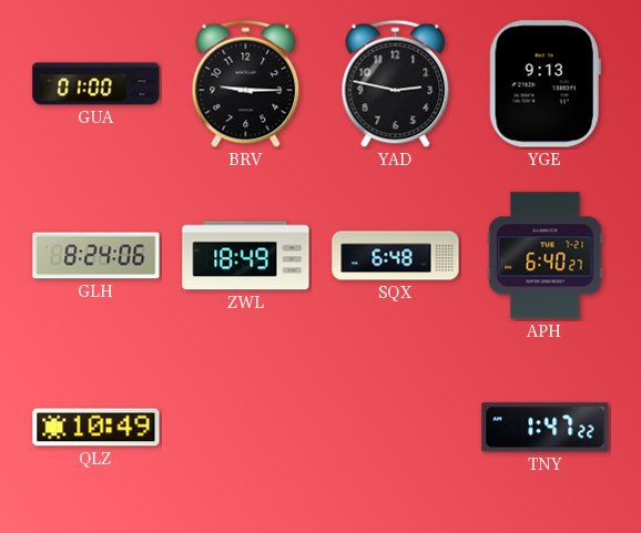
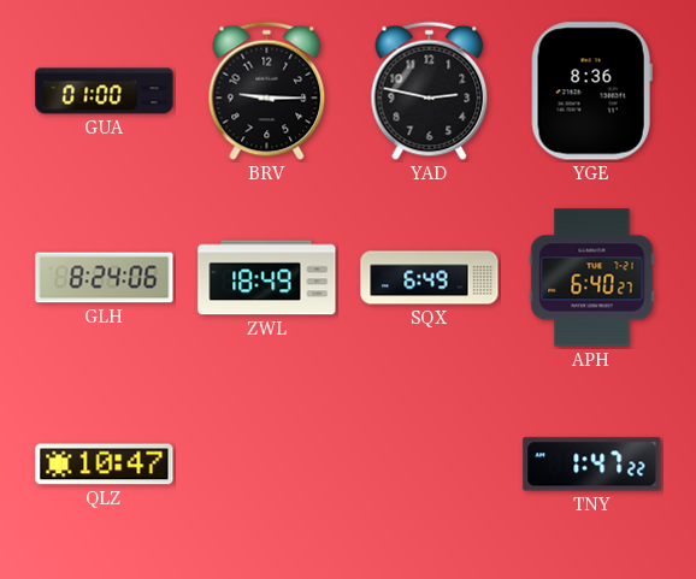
YGE: 9:13 -> 8:36
SQX: 6:48 -> 6:49
QLZ: 10:49 -> 10:47
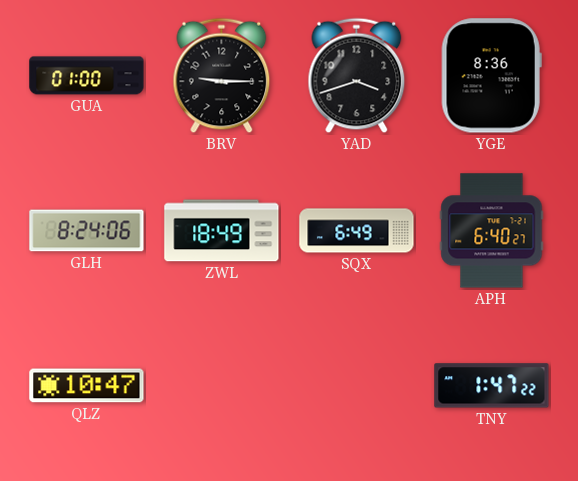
YAD: 2:47 -> 3:42
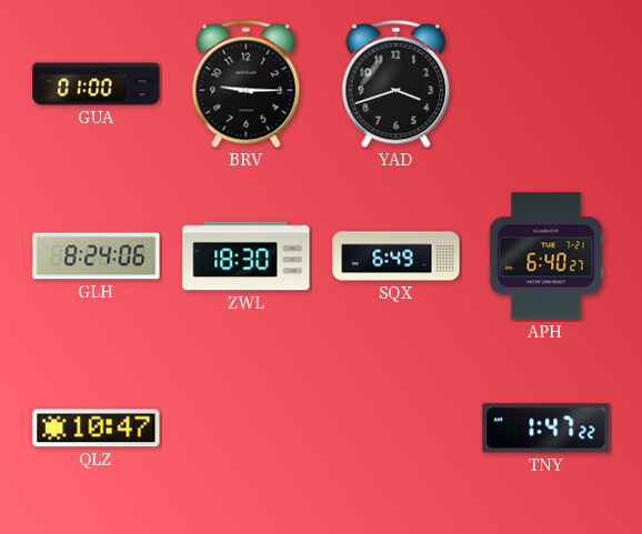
YGE: 8:36 -> none
ZWL: 18:49 -> 18:30
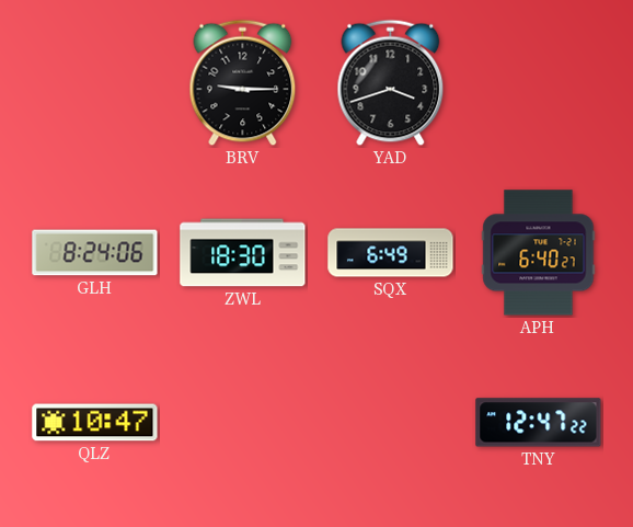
GUA: 01:00 -> none
TNY: 1:47 -> 12:47
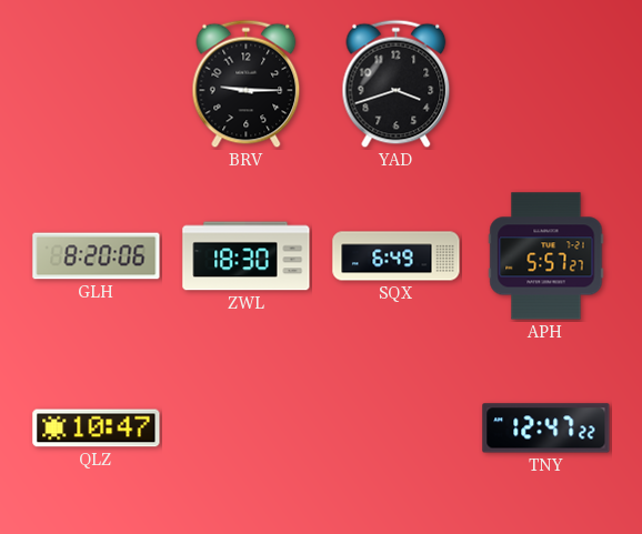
GLH: 8:24 -> 8:20
APH: 6:40 -> 5:57
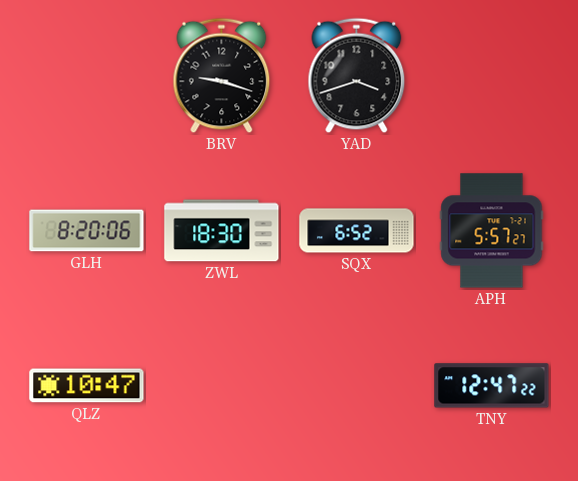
BRV: 9:15 -> 9:18
SQX: 6:49 -> 6:52
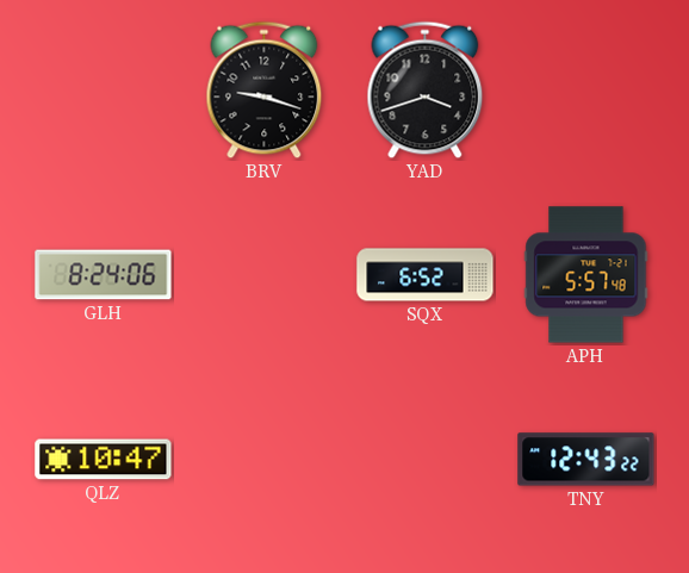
GLH: 8:20 -> 8:24
ZWL: 18:30 -> none
APH: 5:57:27 -> 5:57:48
TNY: 12:47 -> 12:43
